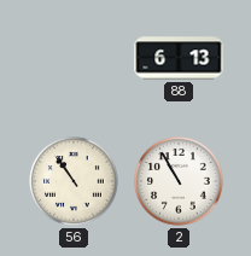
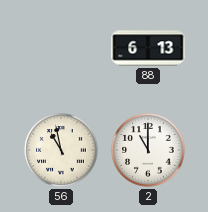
56: 10:54 -> 10:58
2: 10:55 -> 11:00
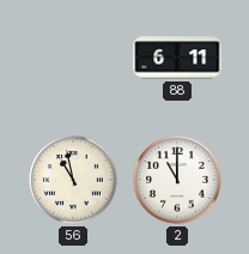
88: 6:13 -> 6:11
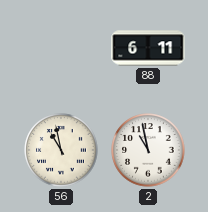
2: 11:00 -> 10:58
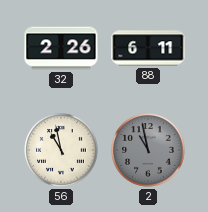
32: none -> 2:26
2 dial: white -> grey
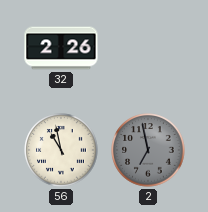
88: 6:11 -> none
2: 10:58 -> 6:58
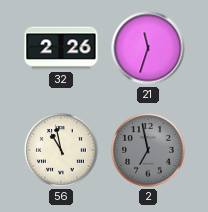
21: none -> 11:33
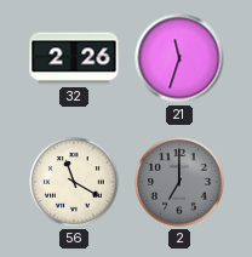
56: 10:58 -> 11:20
2: 6:58 -> 7:00
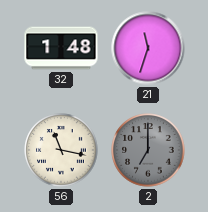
32: 2:26 -> 1:48
56: 11:20 -> 11:17
